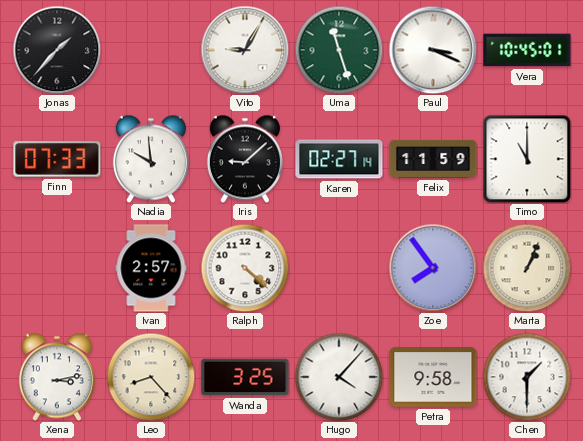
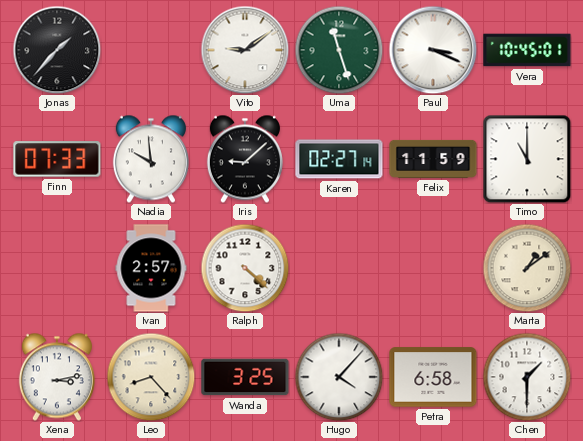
Vito: 9:05 -> 9:09
Zoe: 7:54 -> none
Marta: 1:04 -> 1:09
Petra: 9:58 -> 6:58
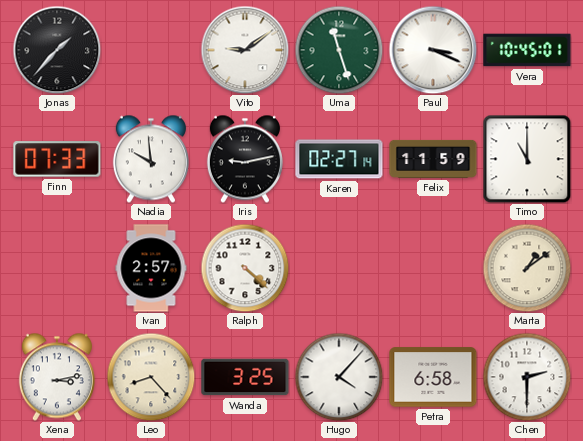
Iris: 9:08 -> 9:13
Chen: 1:30 -> 2:30
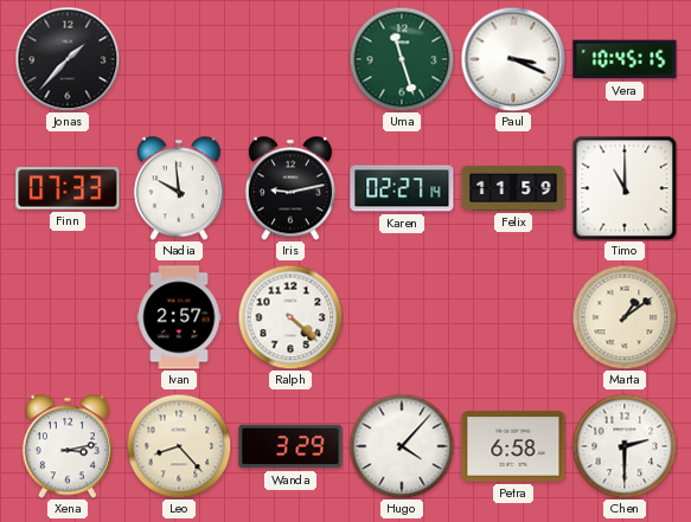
Vito: 9:09 -> none
Vera: 10:45:01 -> 10:45:15
Wanda: 3:25 -> 3:29
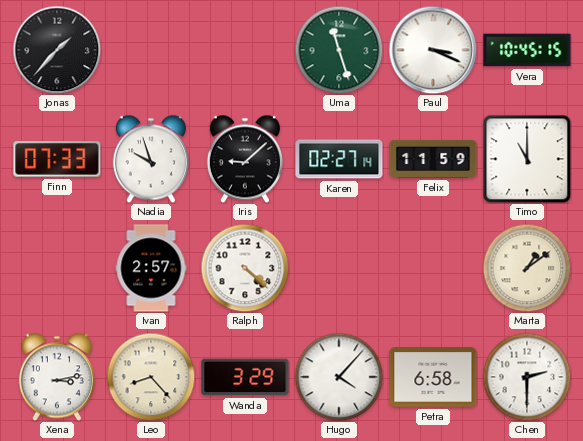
Nadia: 9:59 -> 9:57
Iris: 9:13 -> 9:08
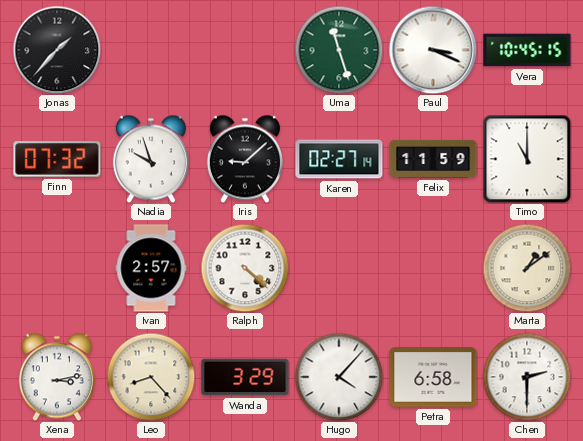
Finn: 07:33 -> 07:32
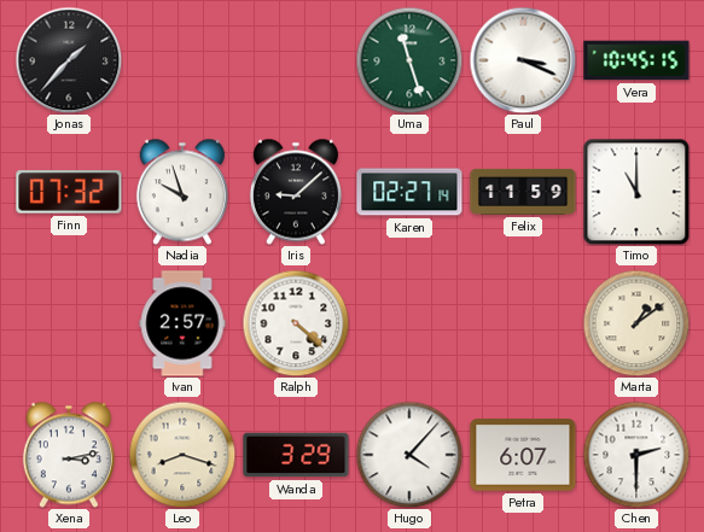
Leo: 8:23 -> 8:18
Petra: 6:58 -> 6:07
